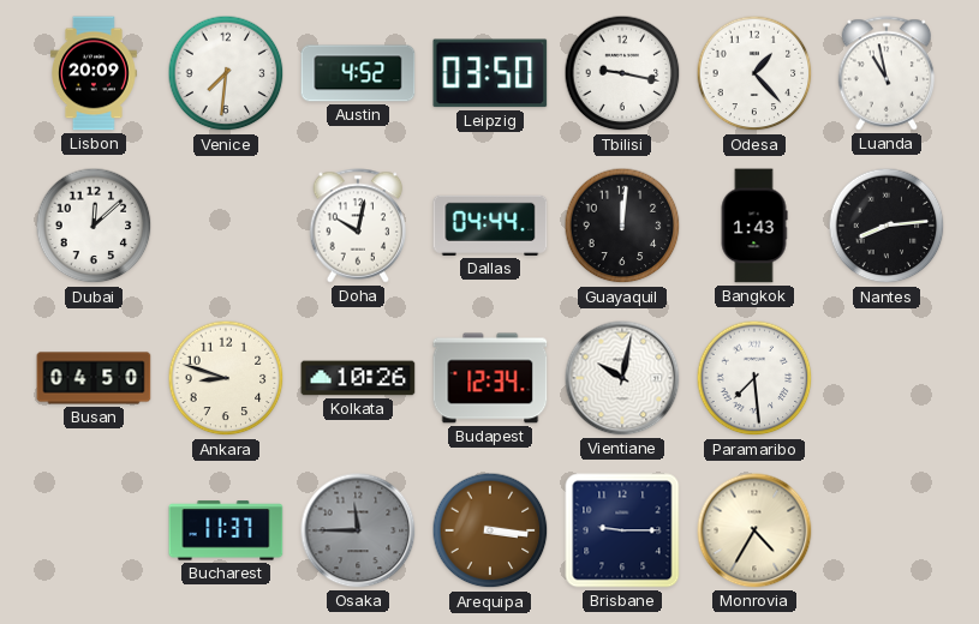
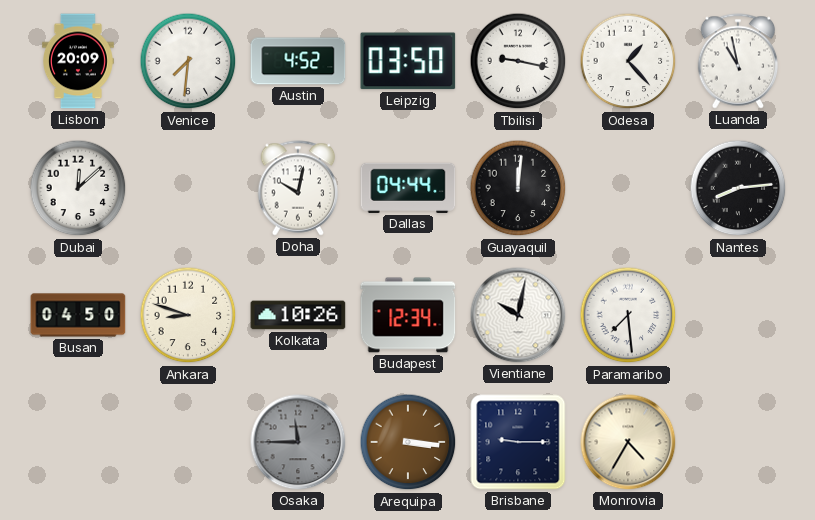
Bangkok: 1:43 -> none
Bucharest: 11:37 -> none
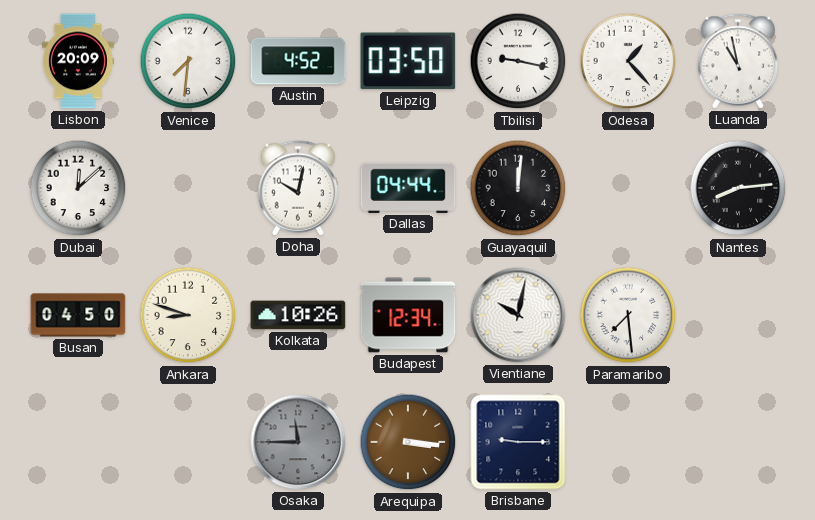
Monrovia: 4:35 -> none
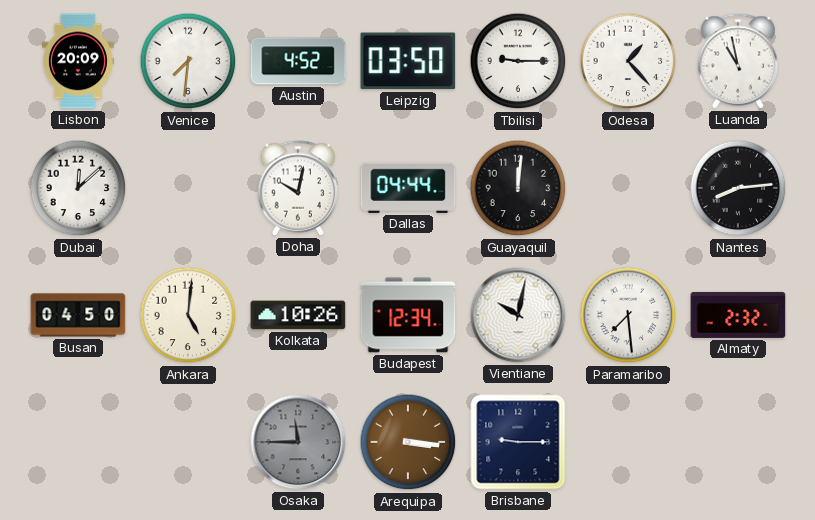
Tbilisi: 9:17 -> 9:15
Ankara: 8:48 -> 5:01
Almaty: none -> 2:32
